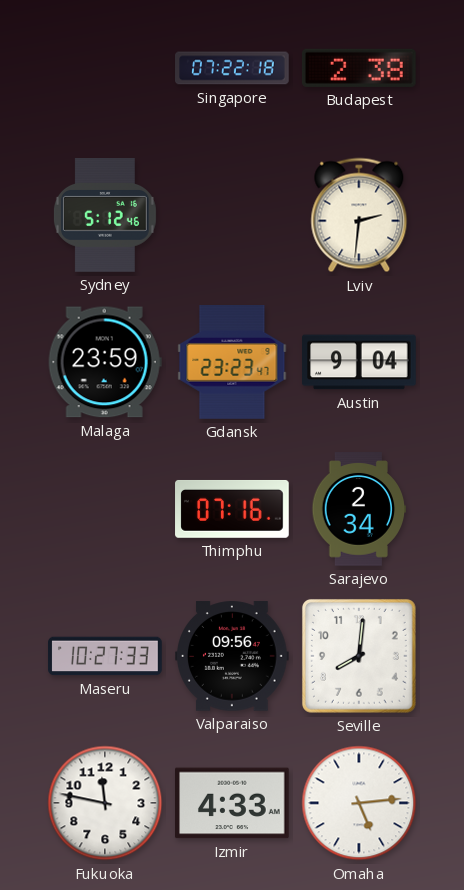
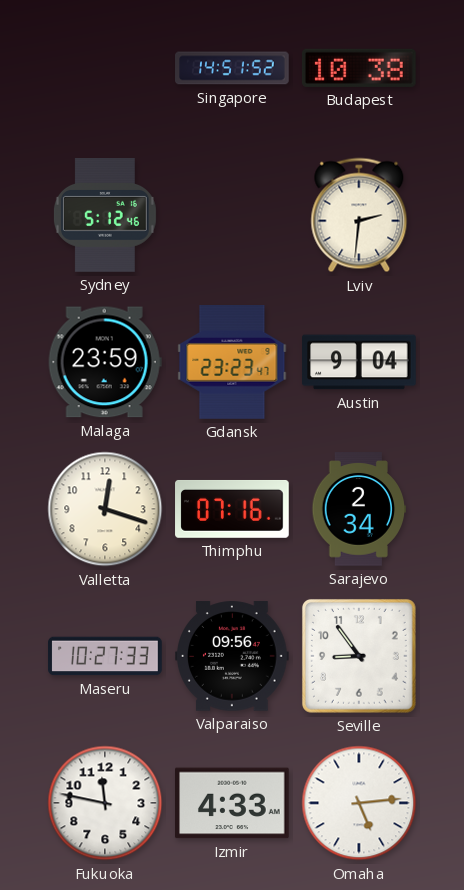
Singapore: 07:22 -> 14:51
Budapest: 2:38 -> 10:38
Valletta: none -> 12:18
Seville: 8:01 -> 8:54
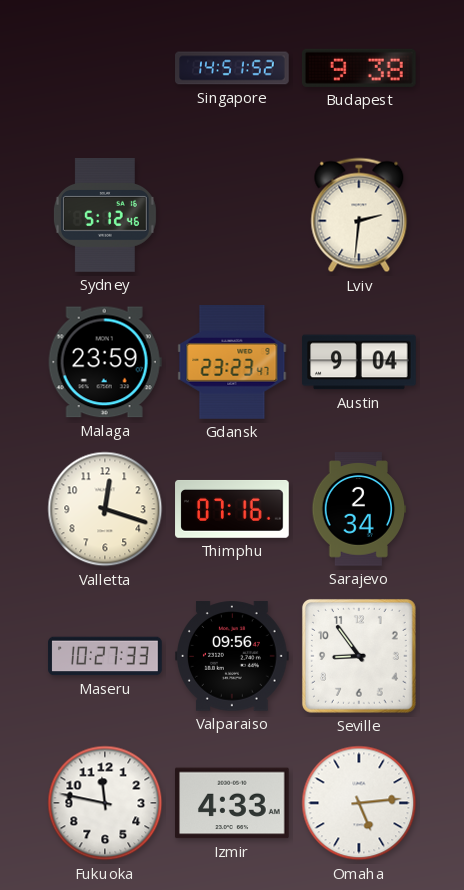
Budapest: 10:38 -> 9:38
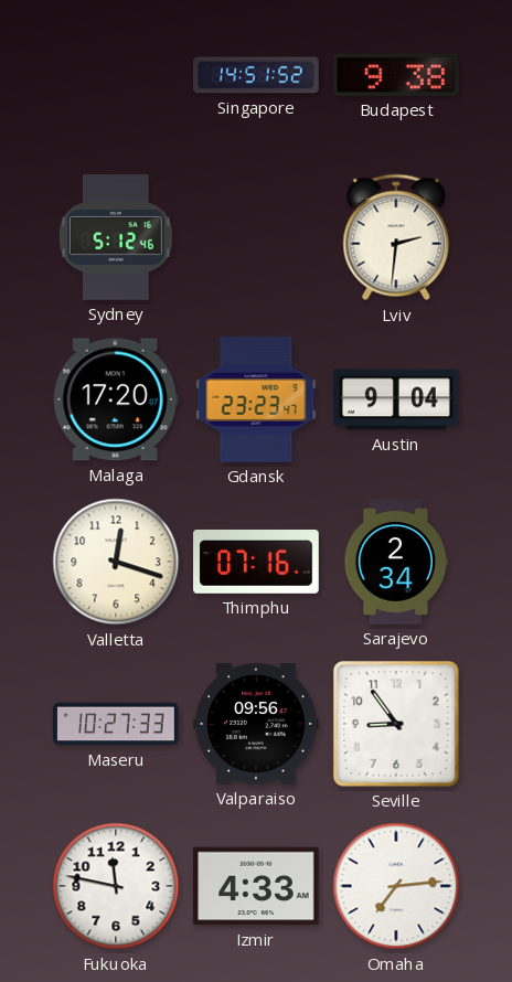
Malaga: 23:59 -> 17:20
Omaha: 5:14 -> 7:14
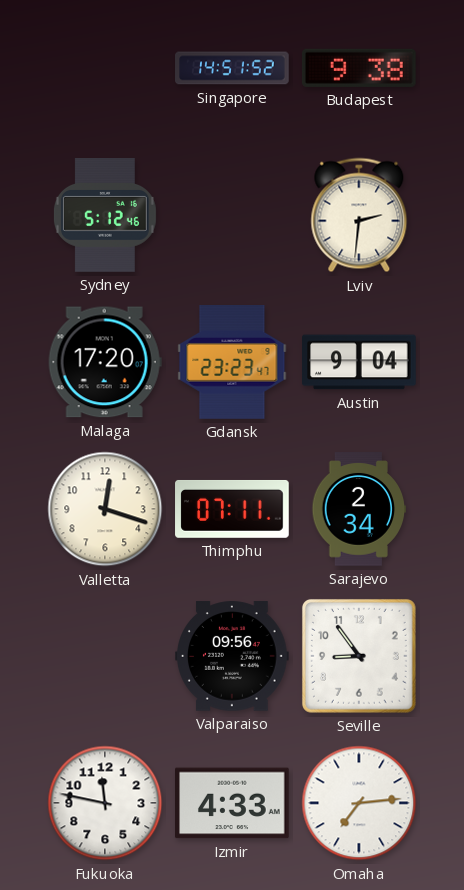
Thimphu: 07:16 -> 07:11
Maseru: 10:27 -> none
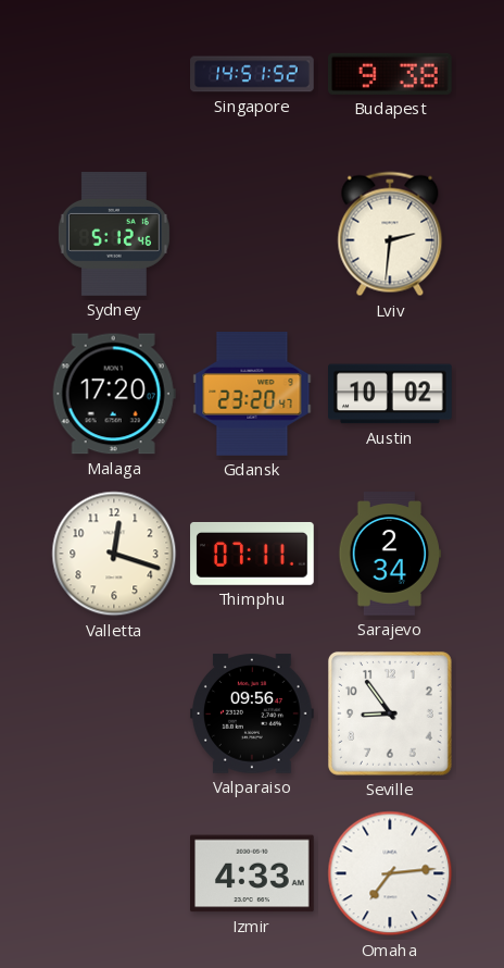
Gdansk: 23:23 -> 23:20
Austin: 9:04 -> 10:02
Fukuoka: 11:47 -> none
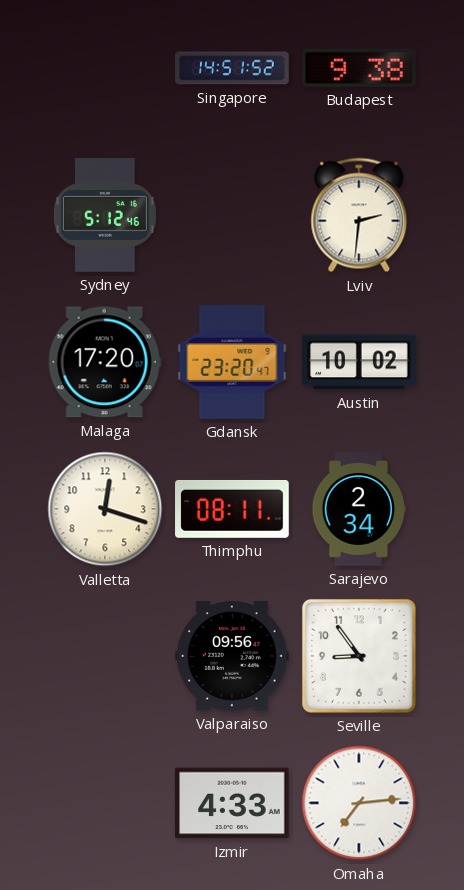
Thimphu: 07:11 -> 08:11
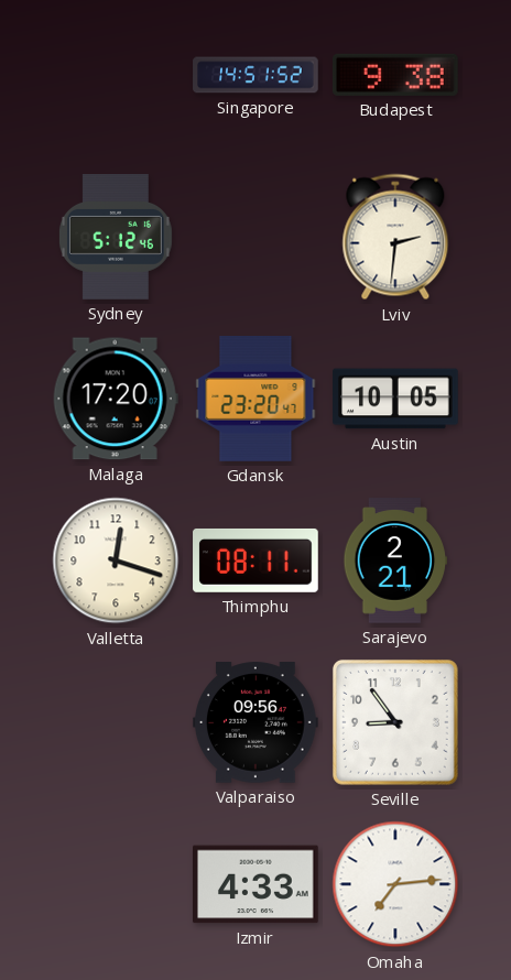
Austin: 10:02 -> 10:05
Sarajevo: 2:34 -> 2:21
